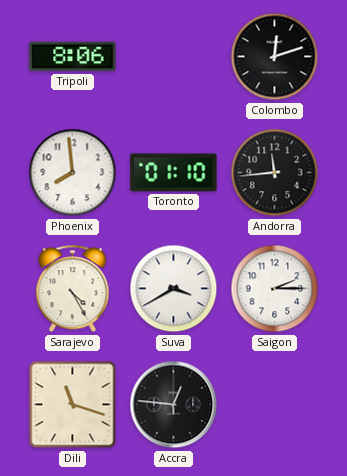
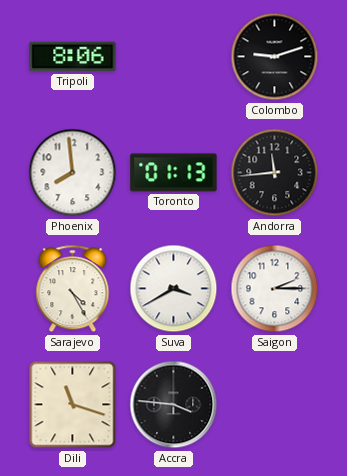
Colombo: 12:12 -> 9:12
Toronto: 01:10 -> 01:13
Accra: 12:46 -> 3:46
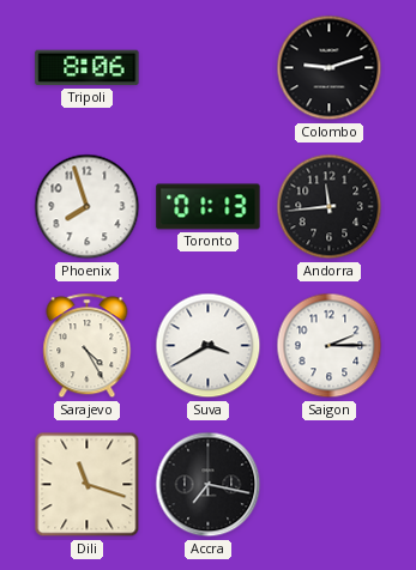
Phoenix: 7:59 -> 7:57
Accra: 3:46 -> 7:17
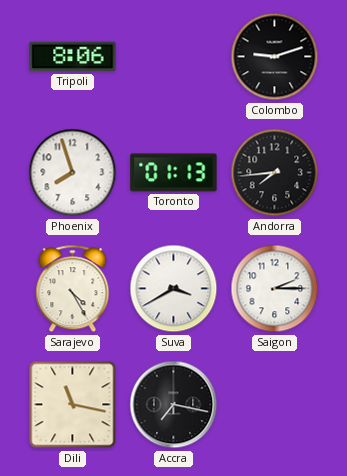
Andorra: 11:44 -> 7:44
Dili: 11:18 -> 11:17
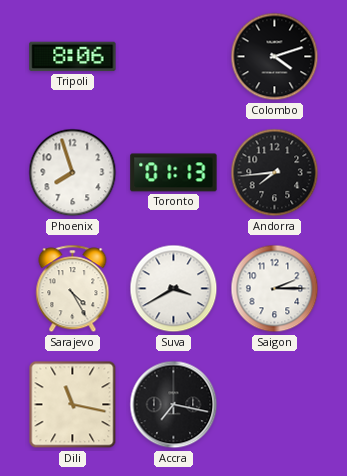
Colombo: 9:12 -> 4:12
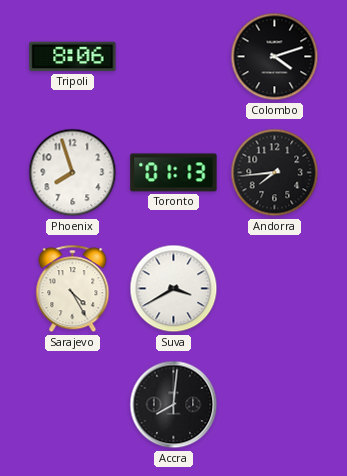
Saigon: 2:15 -> none
Dili: 11:17 -> none
Accra: 7:17 -> 8:01
